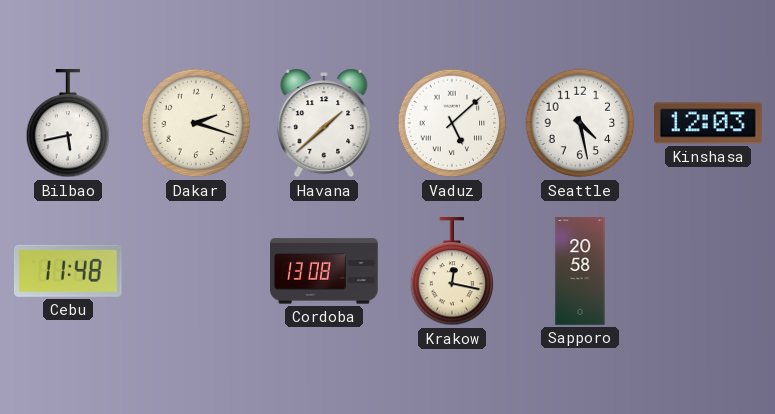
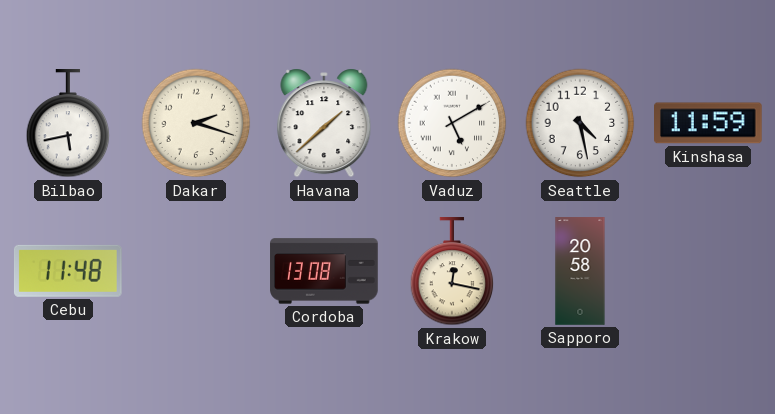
Vaduz: 5:08 -> 5:10
Kinshasa: 12:03 -> 11:59
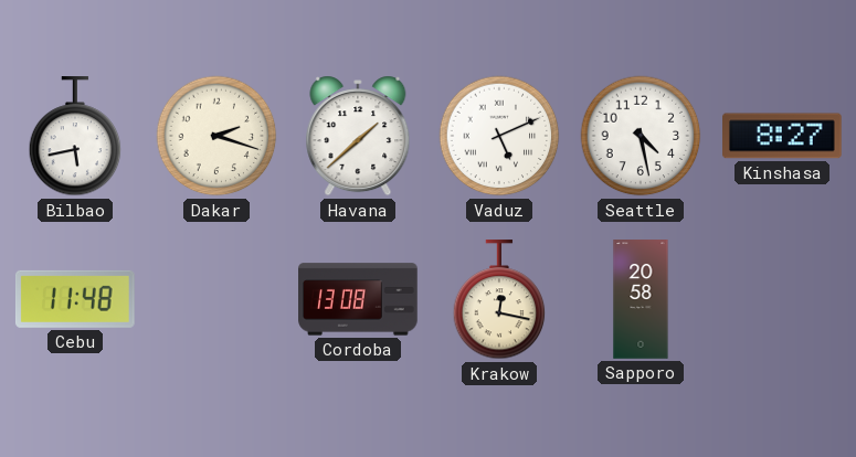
Vaduz: 5:10 -> 5:11
Kinshasa: 11:59 -> 8:27
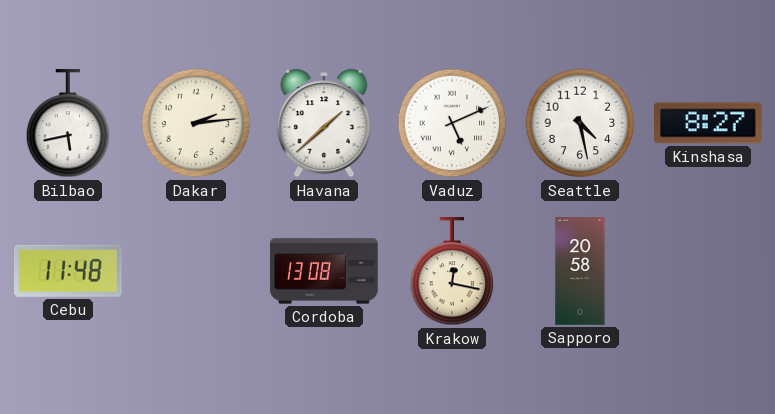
Dakar: 2:18 -> 2:14
